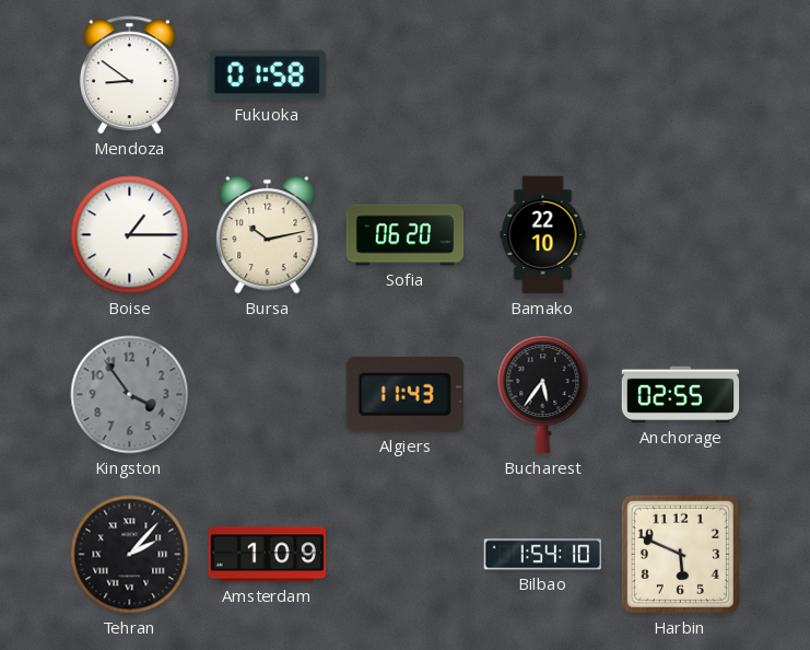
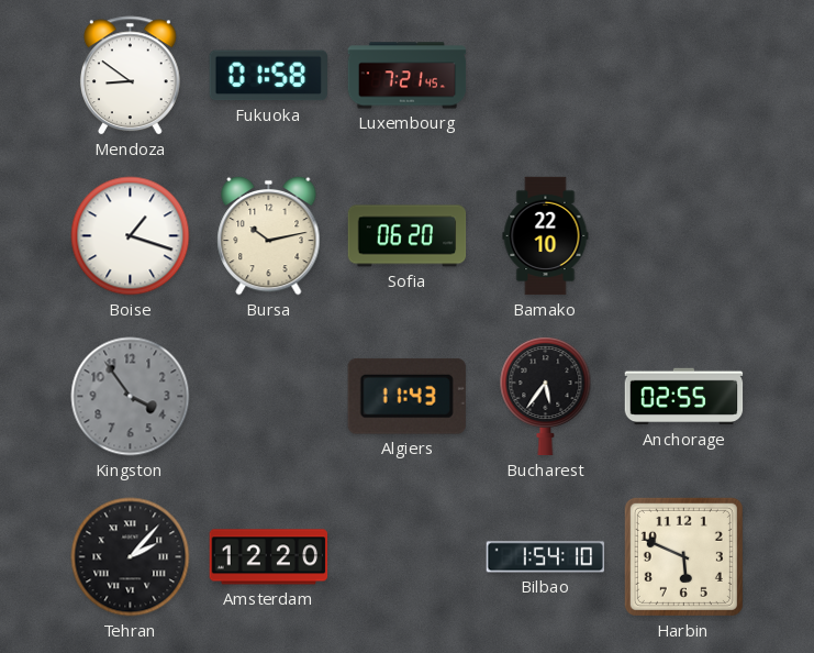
Luxembourg: none -> 7:21
Boise: 1:15 -> 1:18
Amsterdam: 1:09 -> 12:20
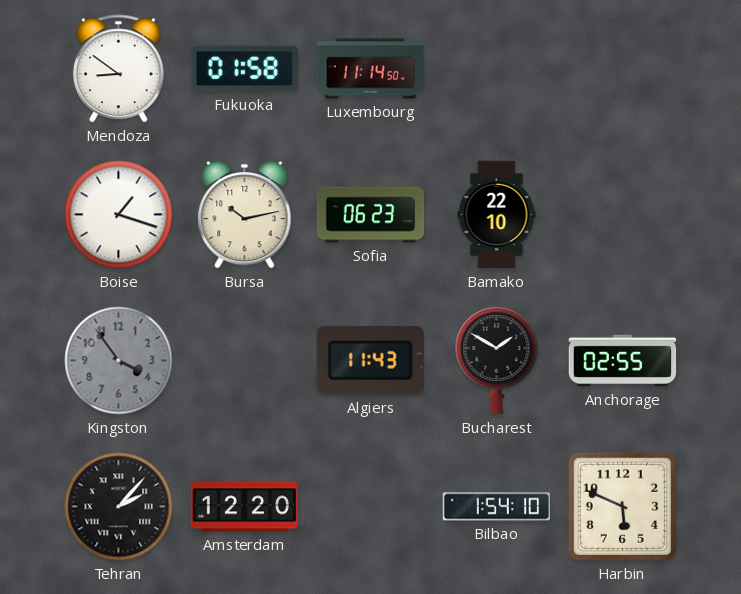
Luxembourg: 7:21 -> 11:14
Sofia: 06:20 -> 06:23
Bucharest: 5:36 -> 1:50
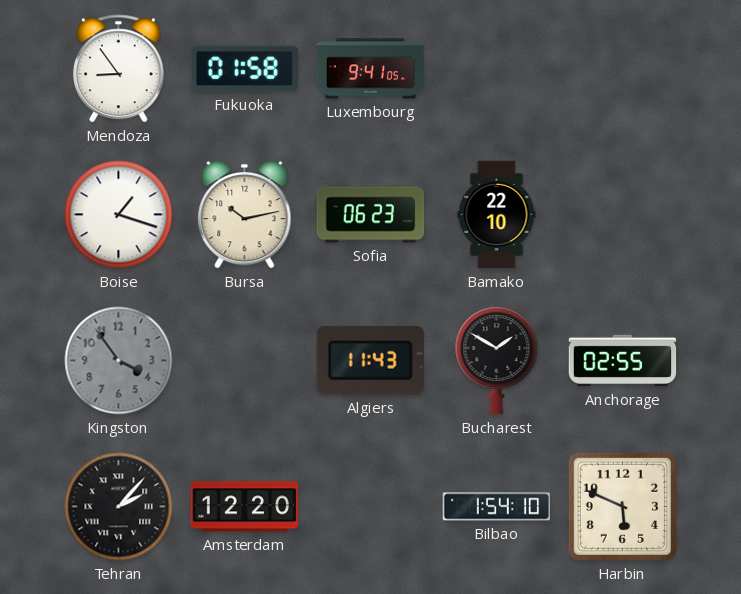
Mendoza: 8:51 -> 8:54
Luxembourg: 11:14 -> 9:41
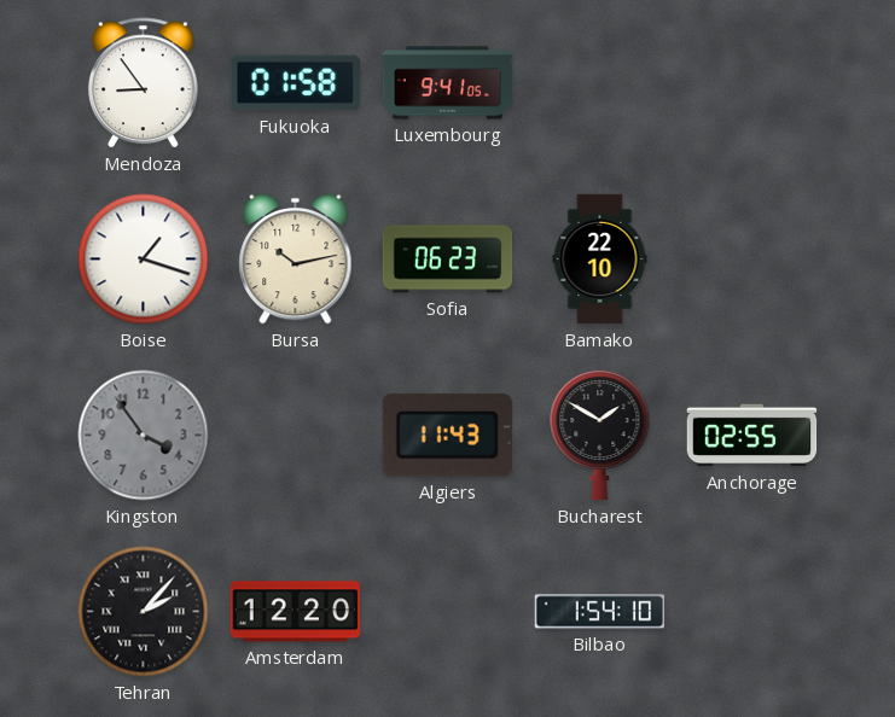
Harbin: 5:49 -> none
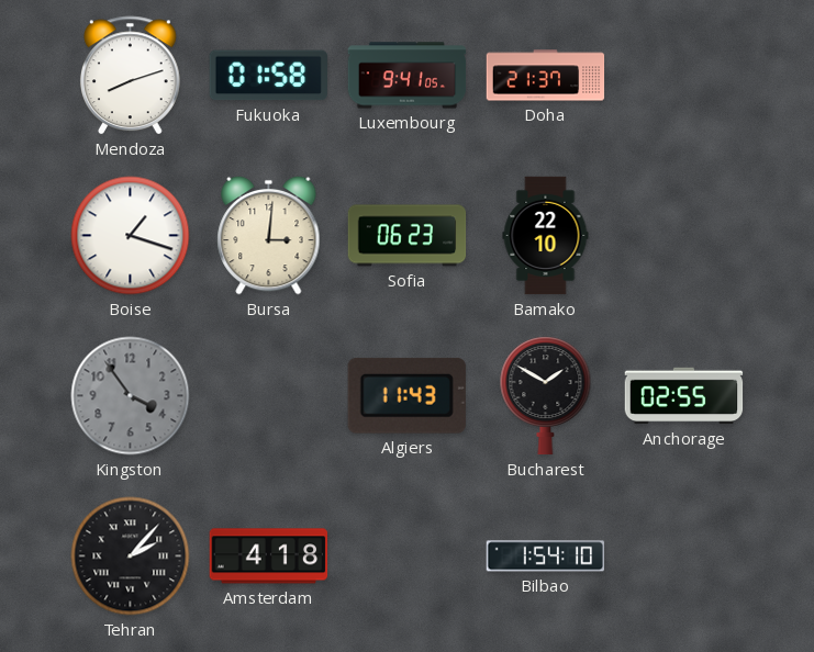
Mendoza: 8:54 -> 8:12
Doha: none -> 21:37
Bursa: 10:13 -> 3:01
Amsterdam: 12:20 -> 4:18
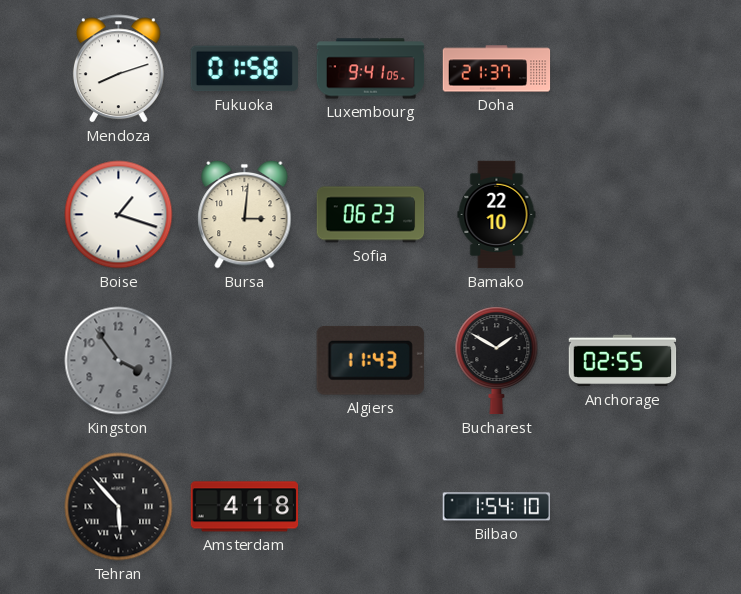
Tehran: 2:07 -> 5:53
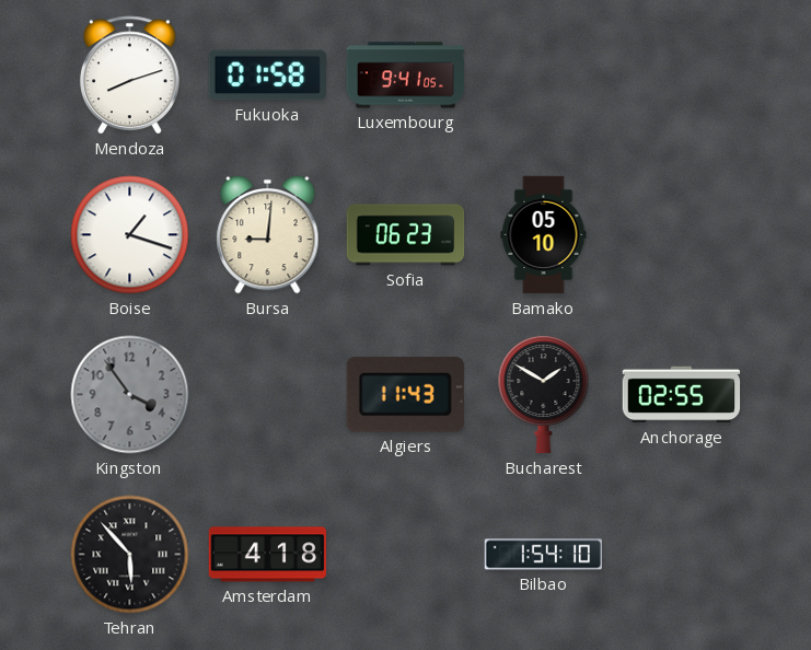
Doha: 21:37 -> none
Bursa: 3:01 -> 9:01
Bamako: 22:10 -> 05:10
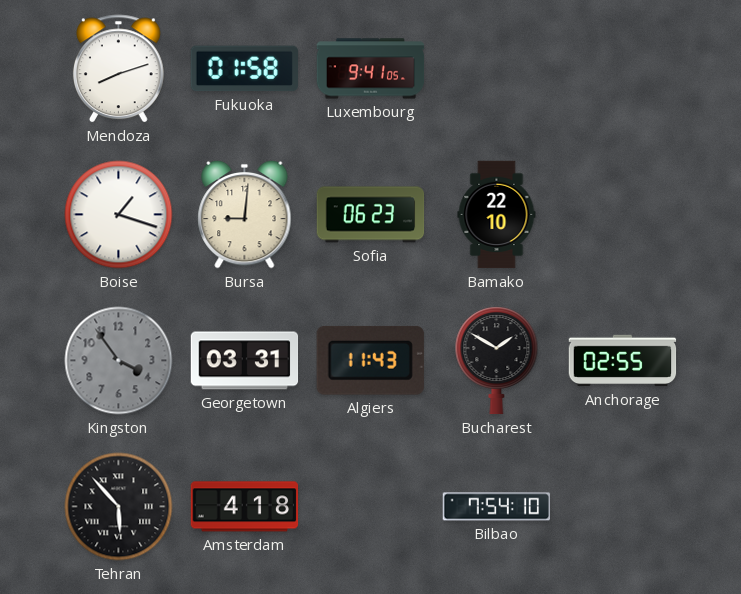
Bamako: 05:10 -> 22:10
Georgetown: none -> 03:31
Bilbao: 1:54 -> 7:54
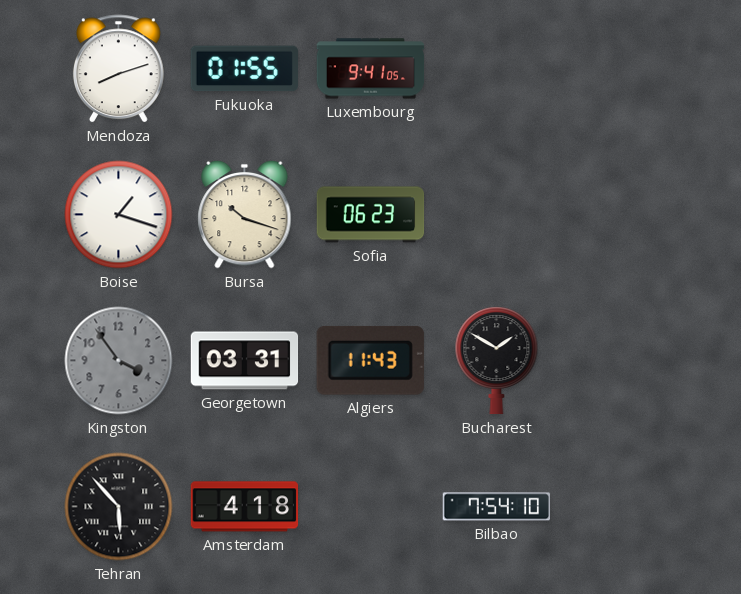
Fukuoka: 01:58 -> 01:55
Bursa: 9:01 -> 10:18
Bamako: 22:10 -> none
Anchorage: 02:55 -> none
